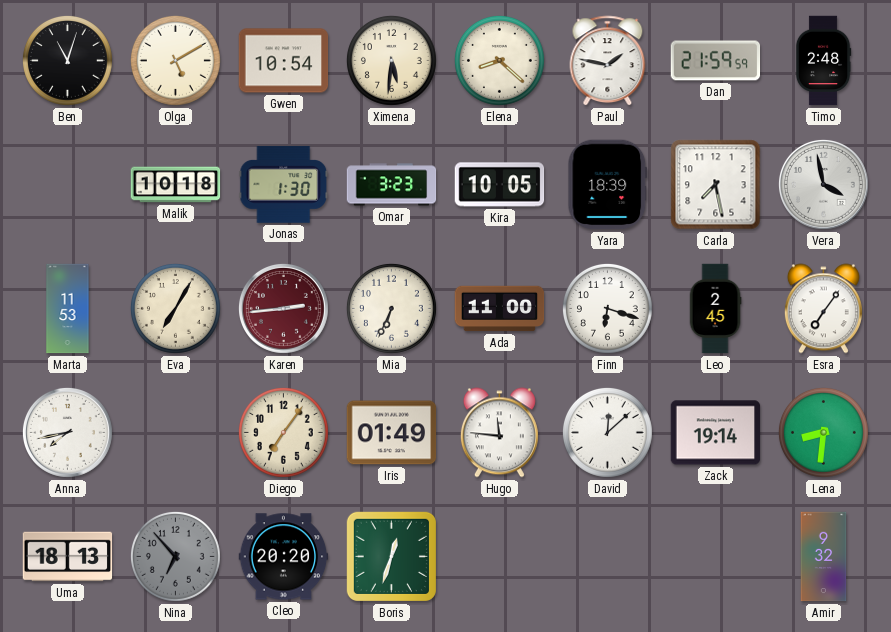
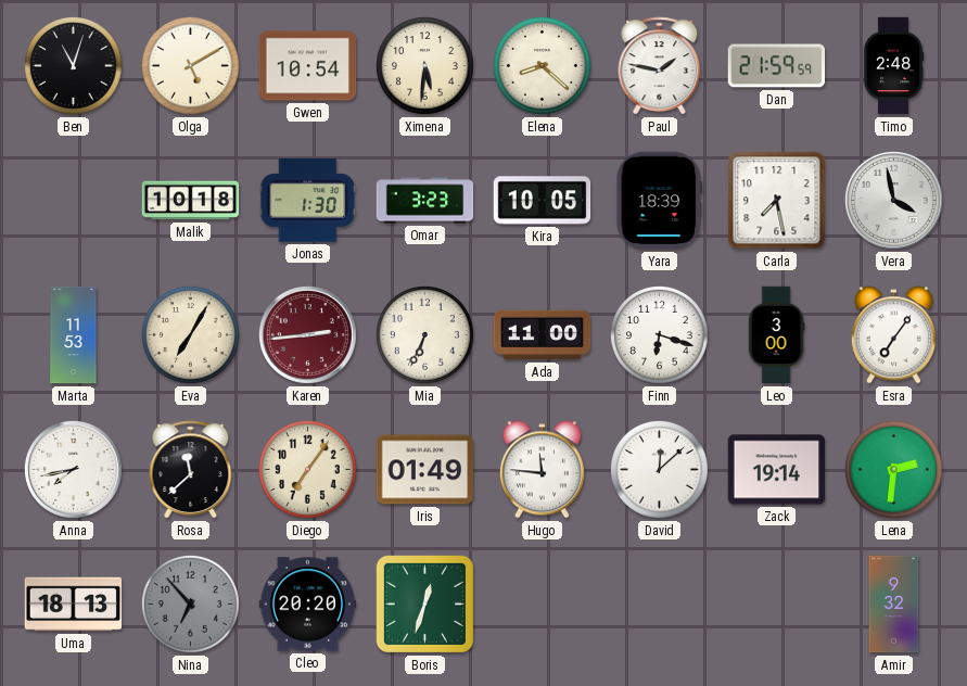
Leo: 2:45 -> 3:00
Rosa: none -> 11:38
Lena: 8:31 -> 2:31
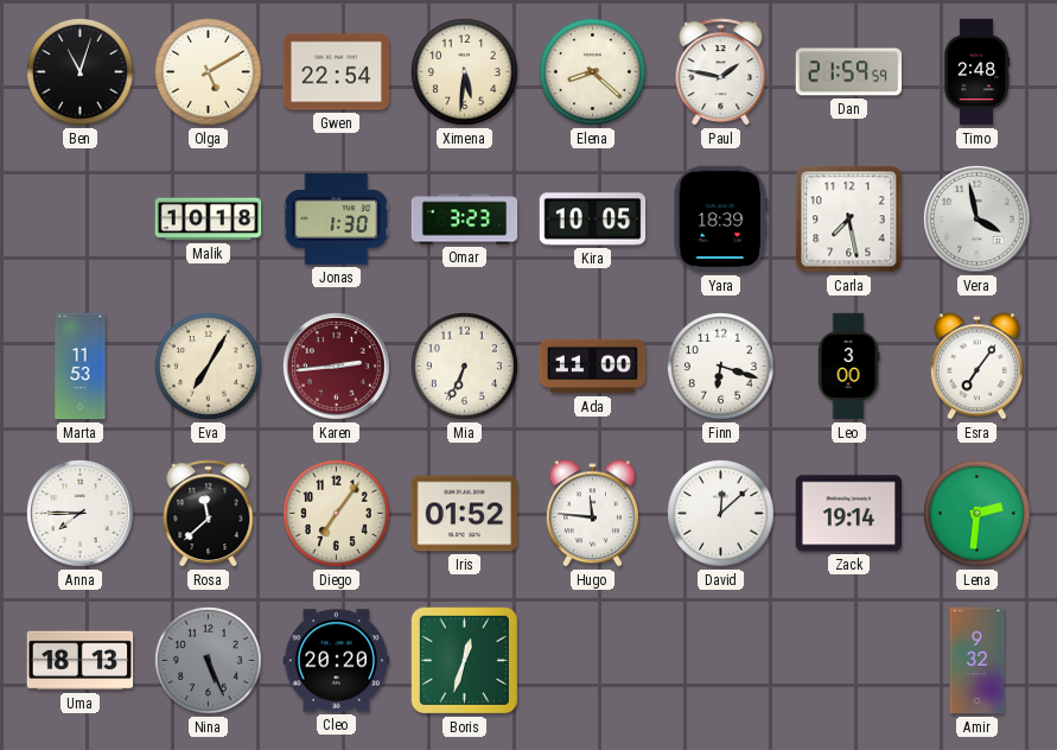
Gwen: 10:54 -> 22:54
Anna: 7:43 -> 7:45
Iris: 01:49 -> 01:52
Nina: 6:53 -> 5:26
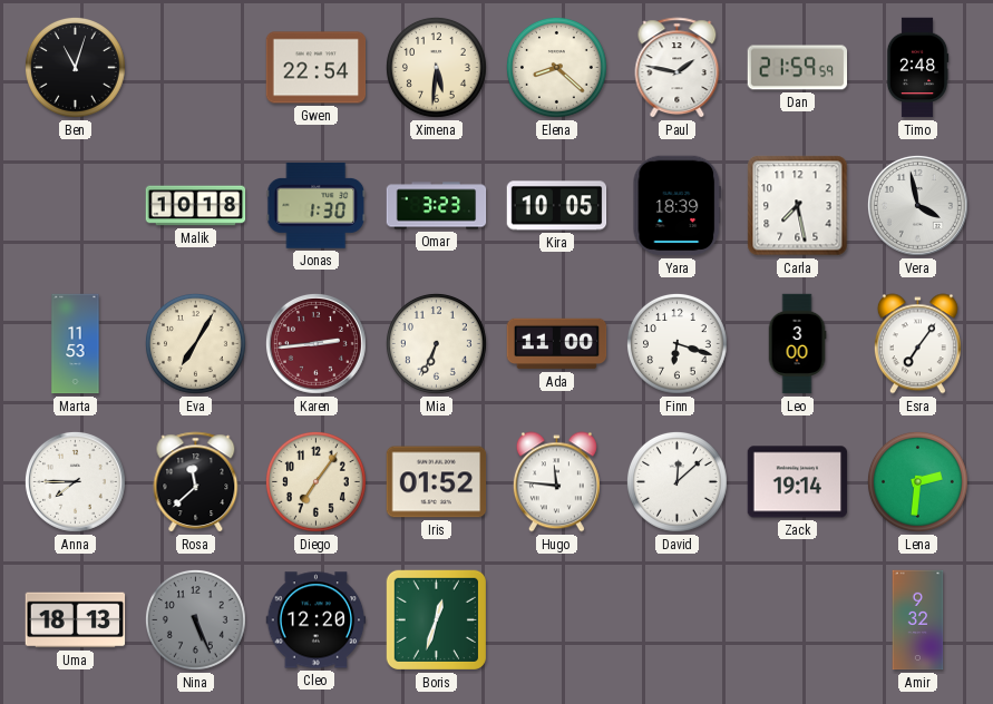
Olga: 5:10 -> none
Cleo: 20:20 -> 12:20
